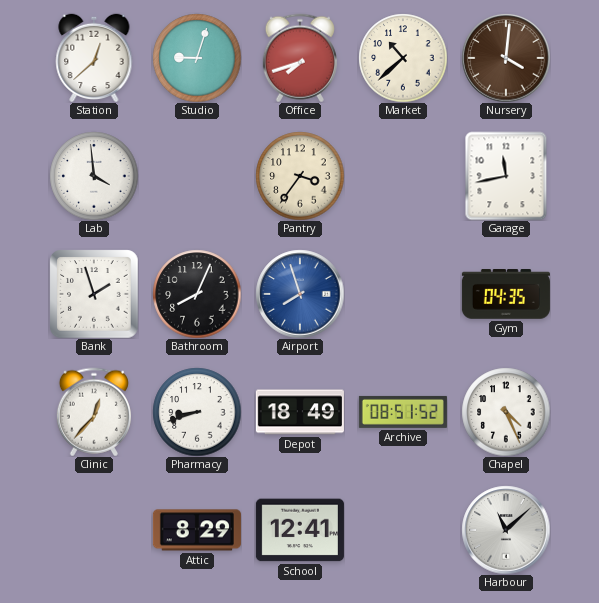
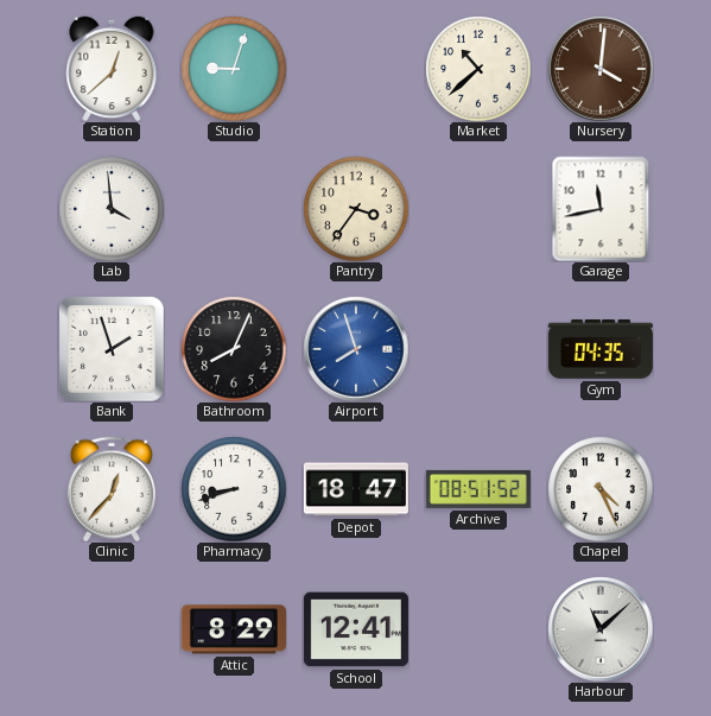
Office: 7:42 -> none
Depot: 18:49 -> 18:47
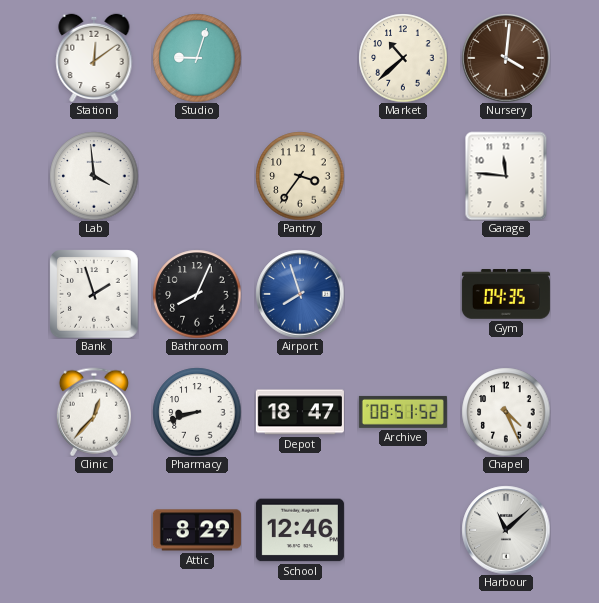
Station: 12:38 -> 12:09
Garage: 11:43 -> 11:46
School: 12:41 -> 12:46
